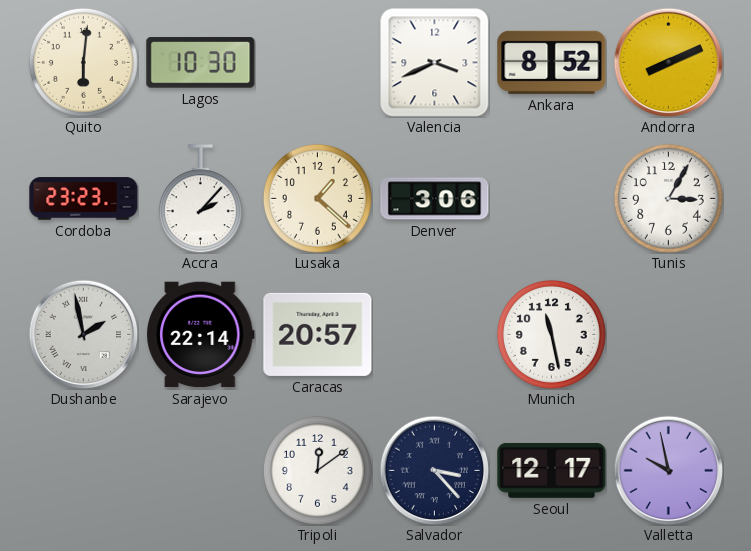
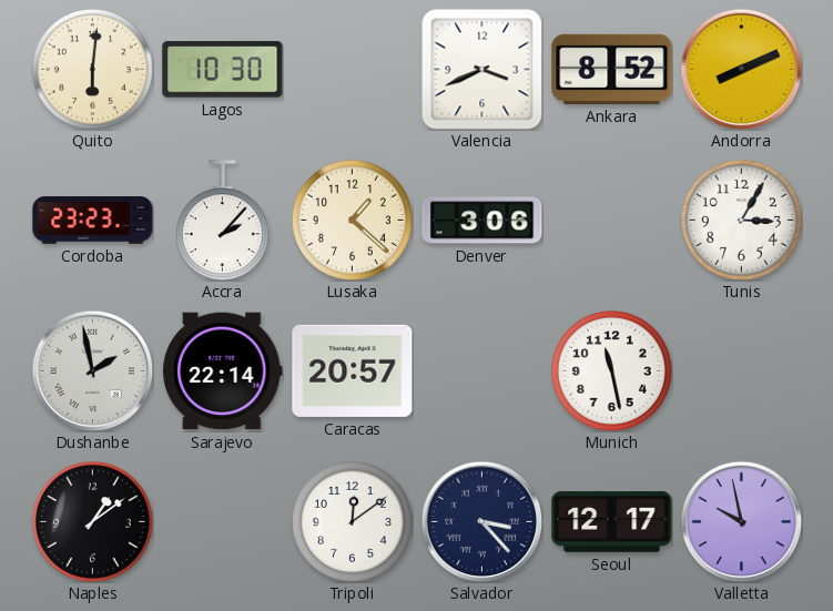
Naples: none -> 1:09
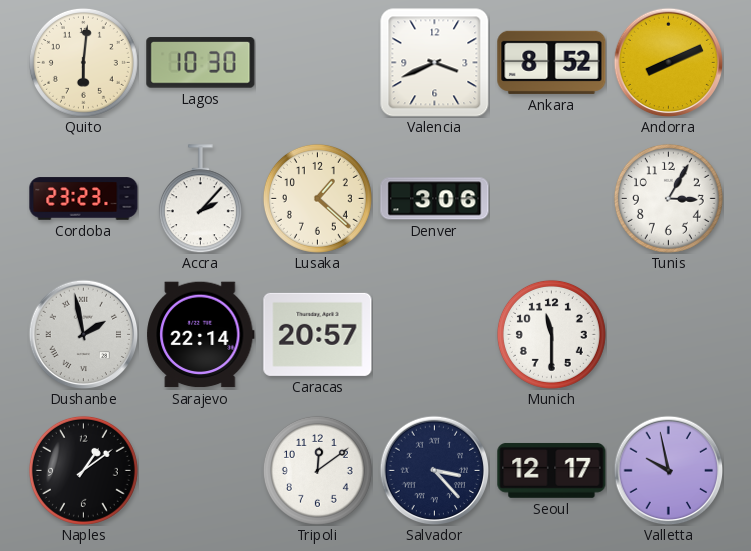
Munich: 11:28 -> 11:30
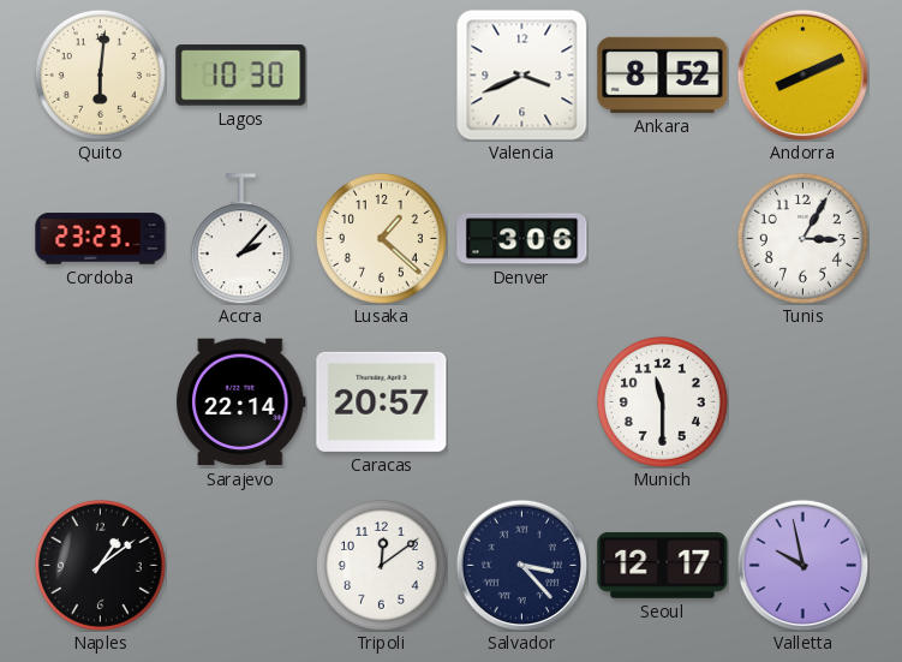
Dushanbe: 1:58 -> none
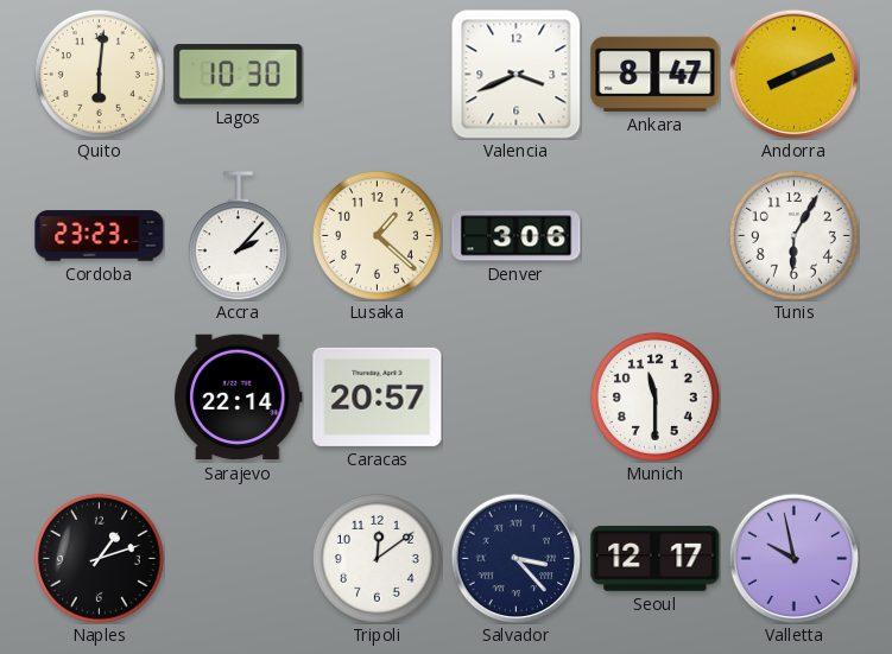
Ankara: 8:52 -> 8:47
Tunis: 3:05 -> 6:05
Naples: 1:09 -> 1:12
